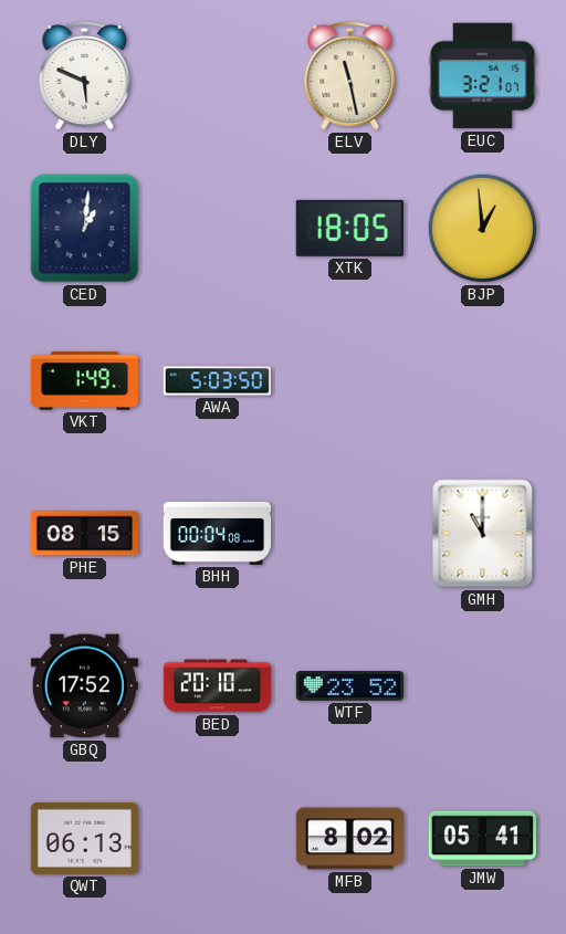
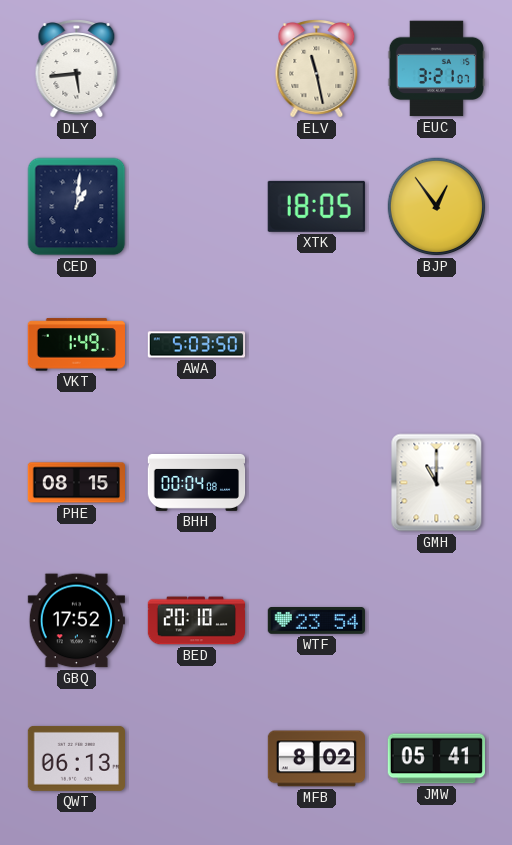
DLY: 5:49 -> 5:44
BJP: 12:59 -> 12:54
WTF: 23:52 -> 23:54
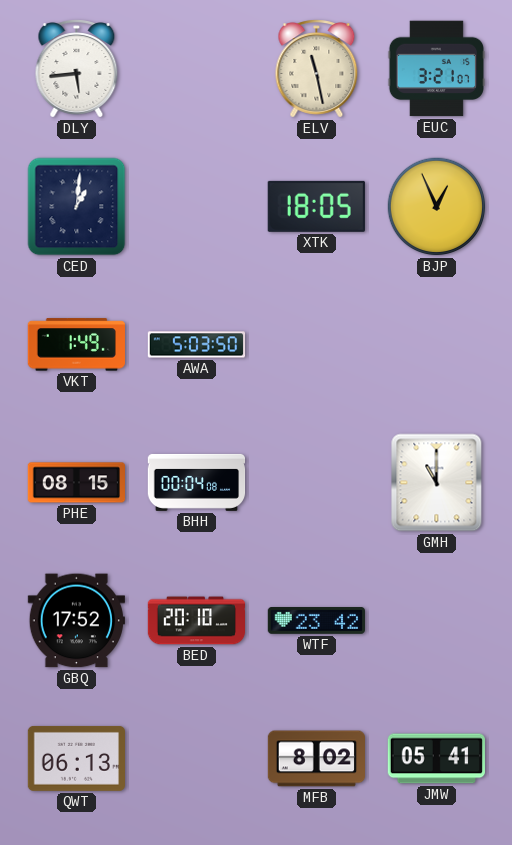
BJP: 12:54 -> 12:56
WTF: 23:54 -> 23:42
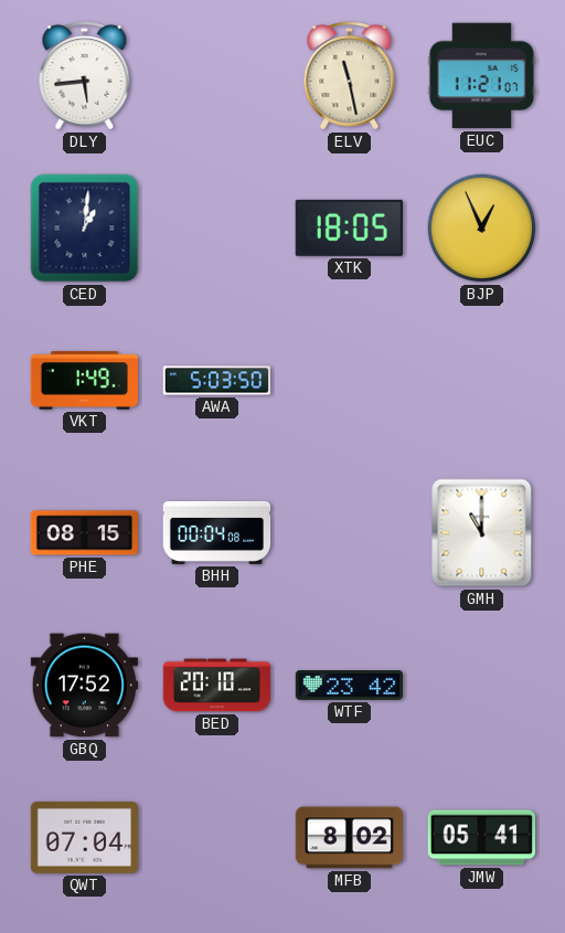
EUC: 3:21 -> 11:21
QWT: 06:13 -> 07:04
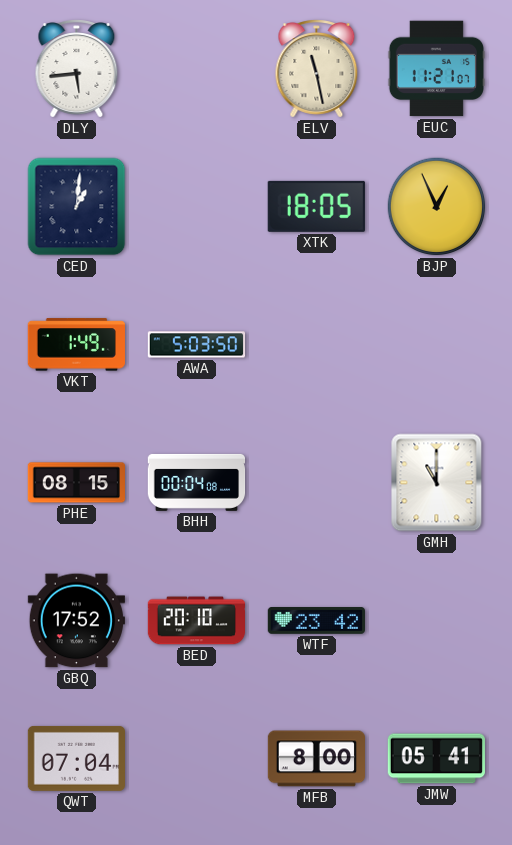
MFB: 8:02 -> 8:00
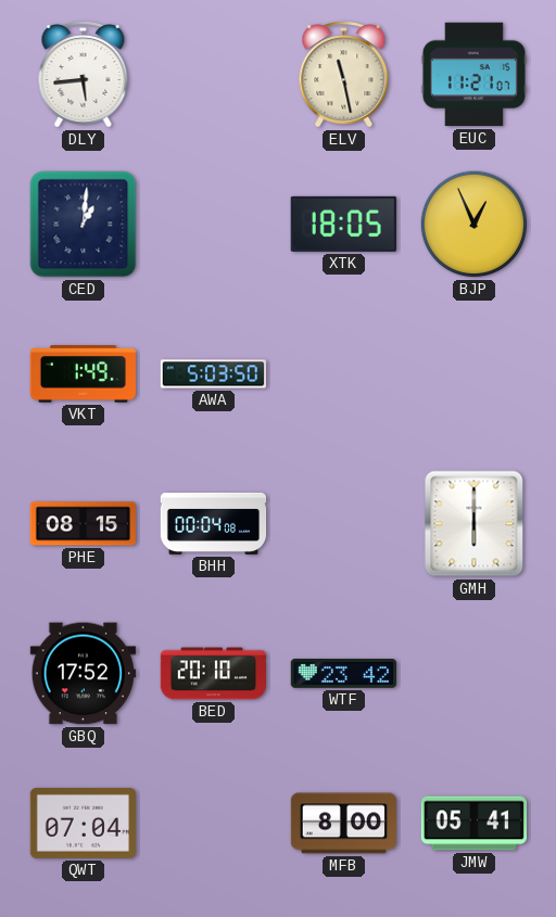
GMH: 11:00 -> 6:00
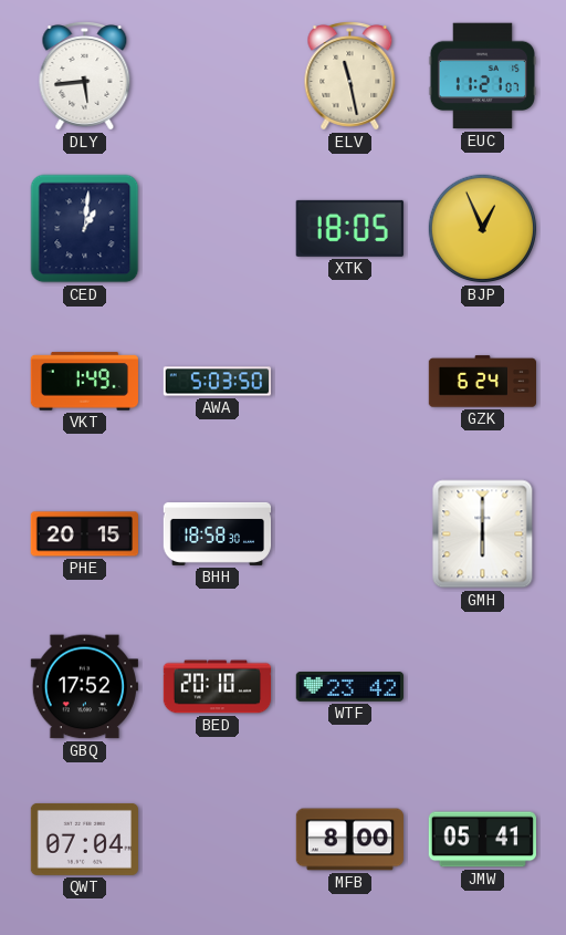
GZK: none -> 6:24
PHE: 08:15 -> 20:15
BHH: 00:04 -> 18:58
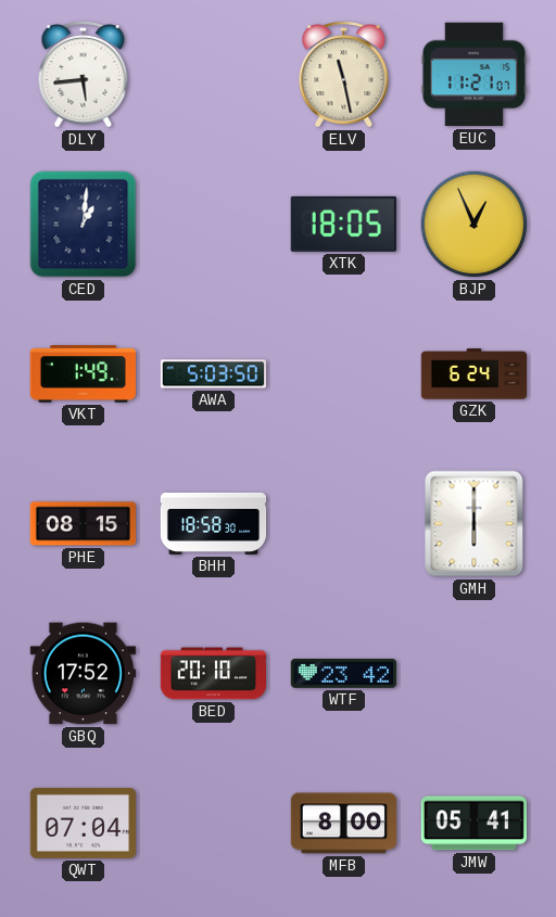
PHE: 20:15 -> 08:15
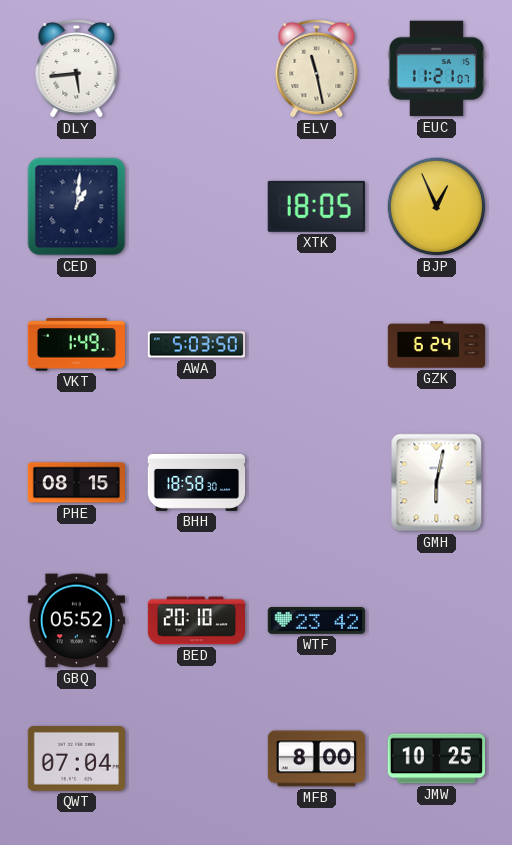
GMH: 6:00 -> 6:02
GBQ: 17:52 -> 05:52
JMW: 05:41 -> 10:25
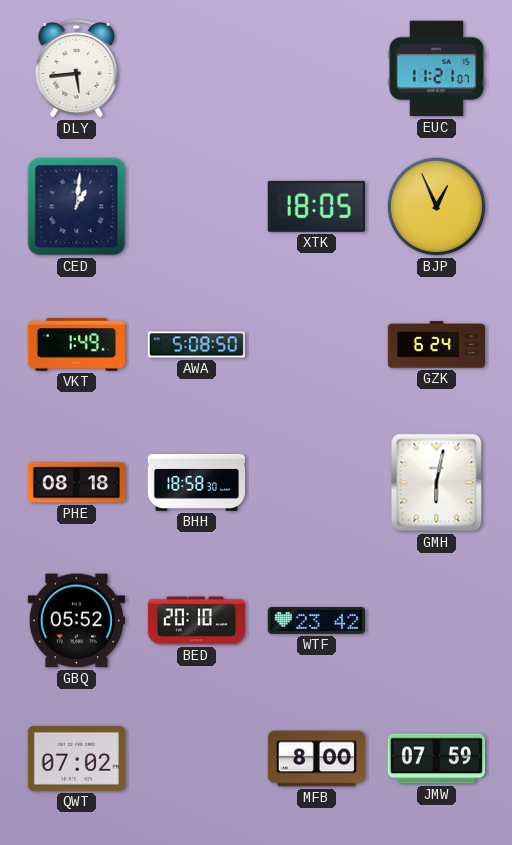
ELV: 11:28 -> none
AWA: 5:03 -> 5:08
PHE: 08:15 -> 08:18
QWT: 07:04 -> 07:02
JMW: 10:25 -> 07:59
